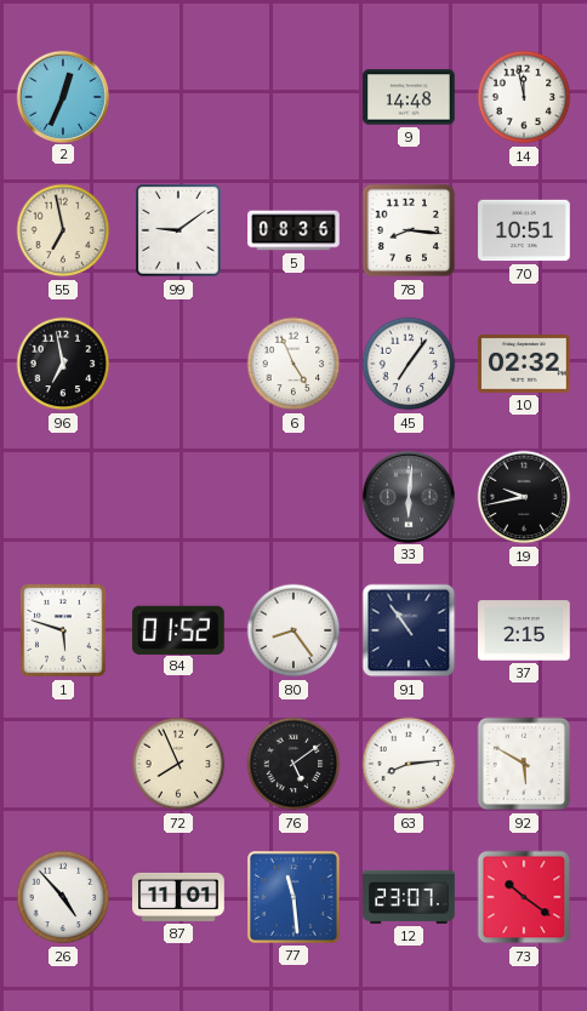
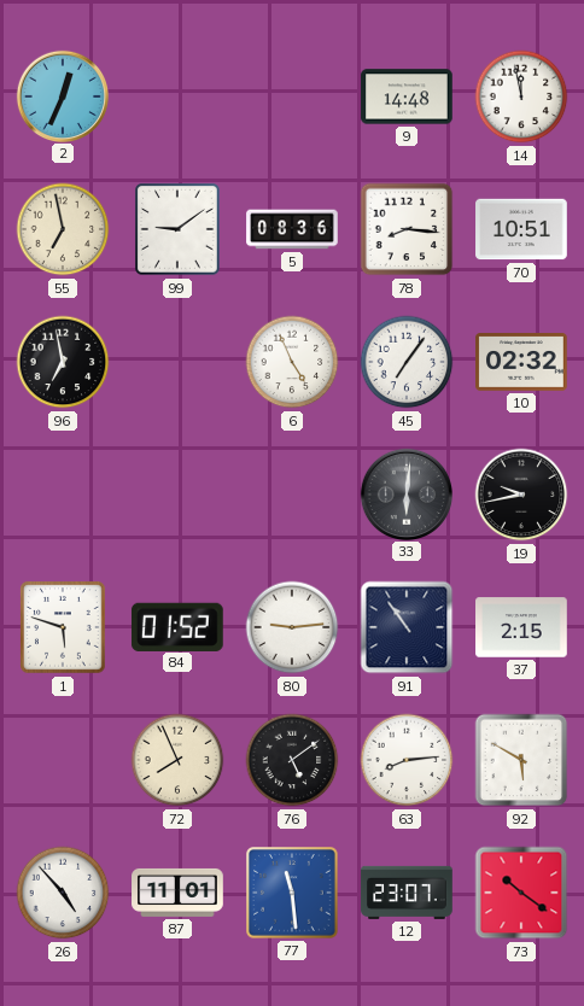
80: 8:24 -> 9:14
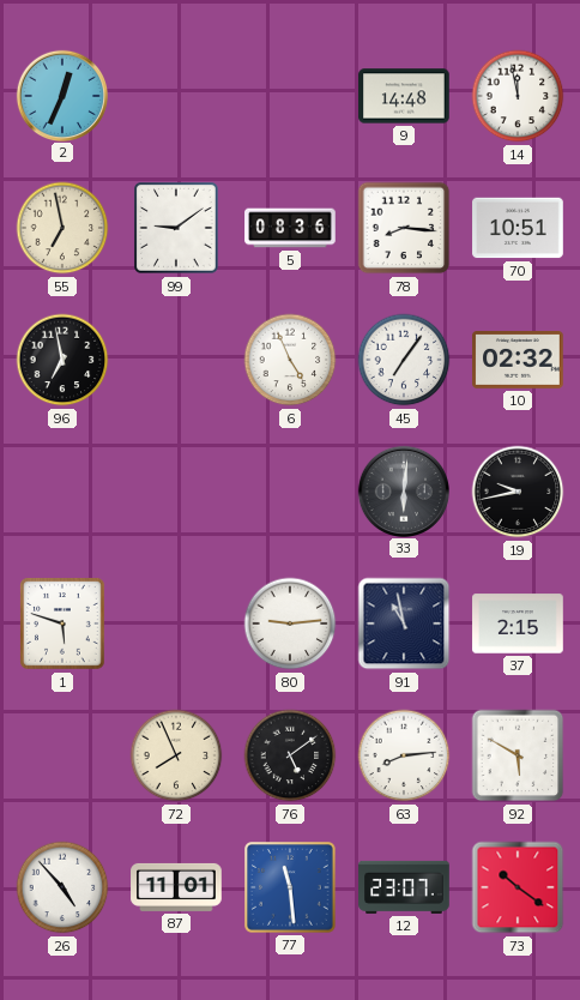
84: 01:52 -> none
91: 10:54 -> 10:58
